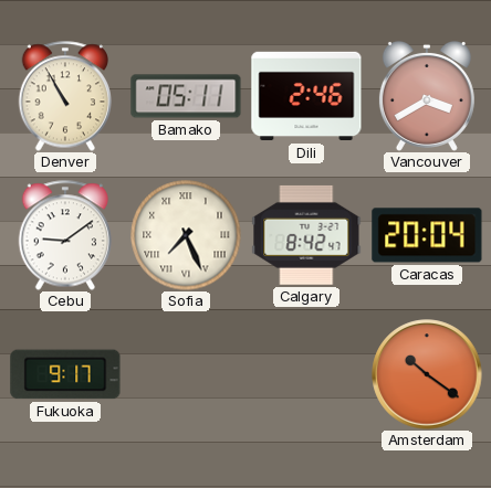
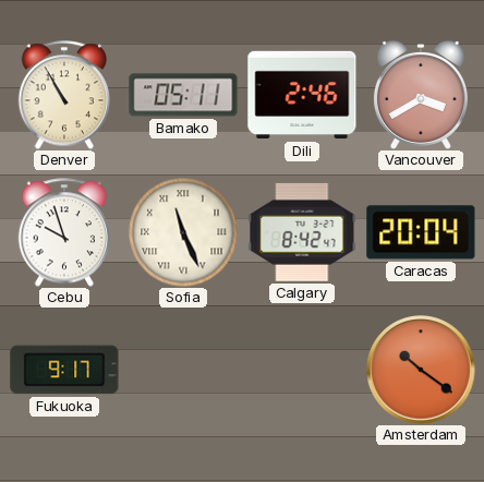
Cebu: 9:09 -> 9:57
Sofia: 7:26 -> 11:26
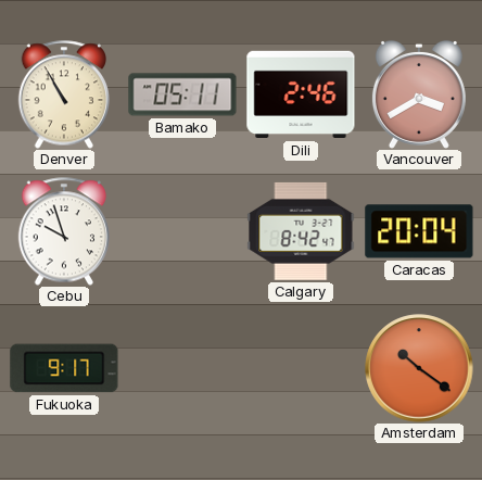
Sofia: 11:26 -> none
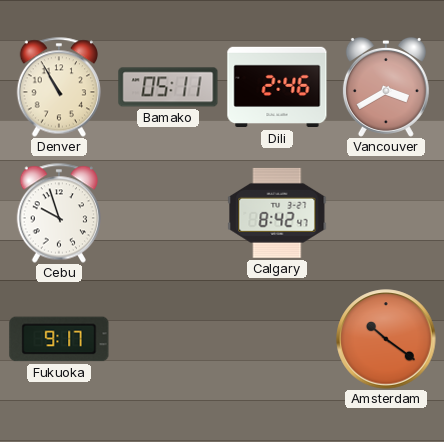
Caracas: 20:04 -> none
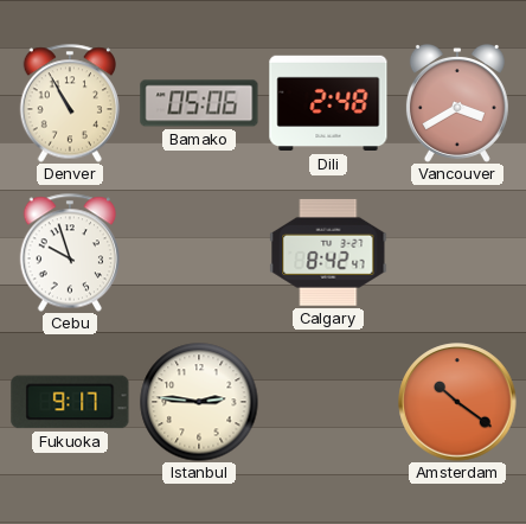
Bamako: 05:11 -> 05:06
Dili: 2:46 -> 2:48
Istanbul: none -> 2:46
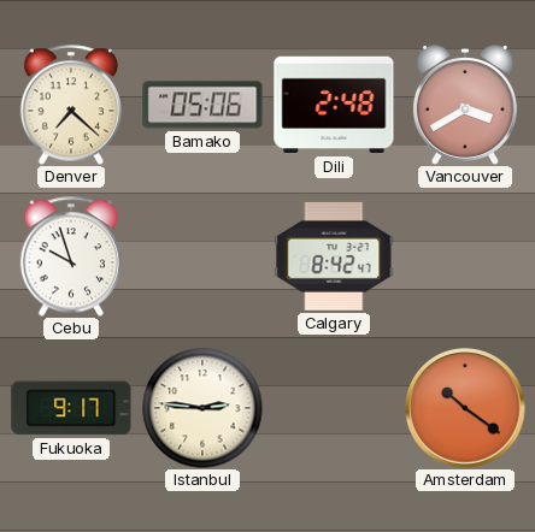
Denver: 10:55 -> 7:22
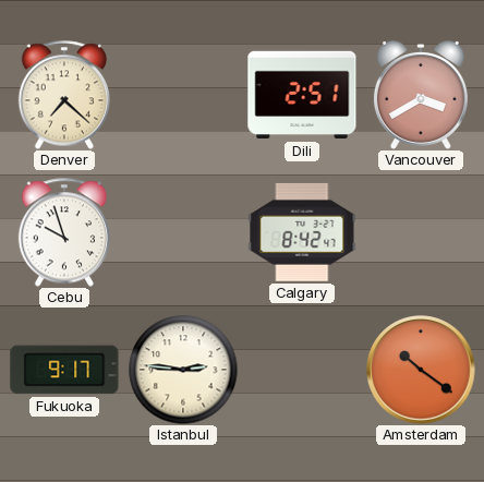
Bamako: 05:06 -> none
Dili: 2:48 -> 2:51
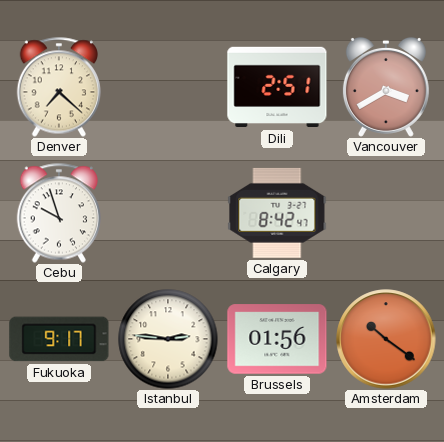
Brussels: none -> 01:56
